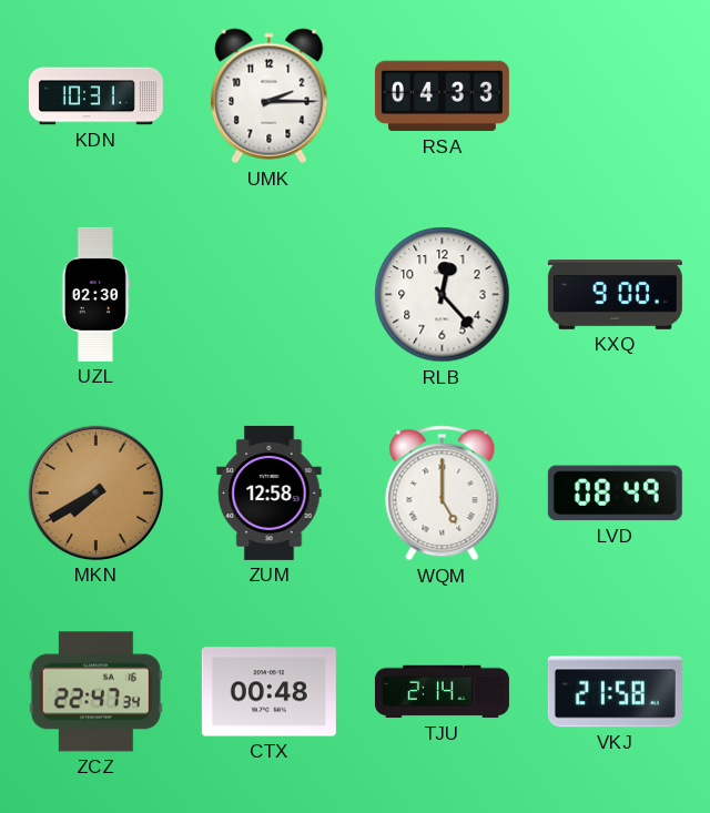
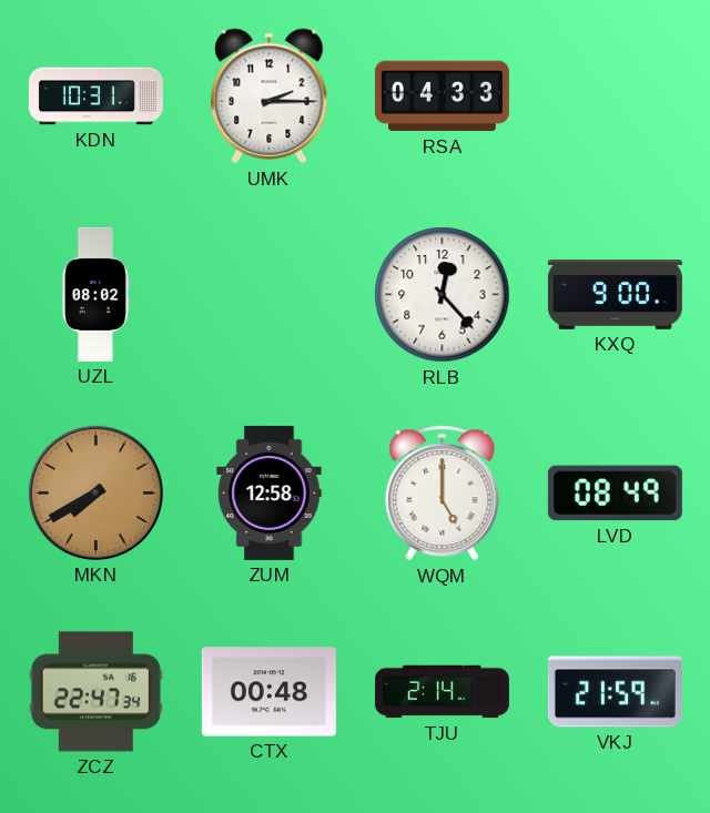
UZL: 02:30 -> 08:02
VKJ: 21:58 -> 21:59
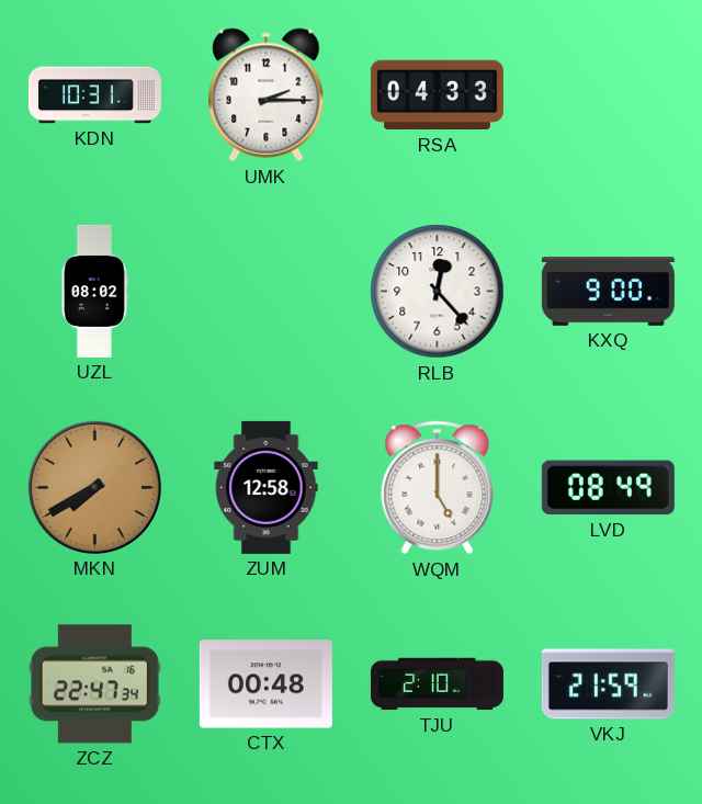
TJU: 2:14 -> 2:10
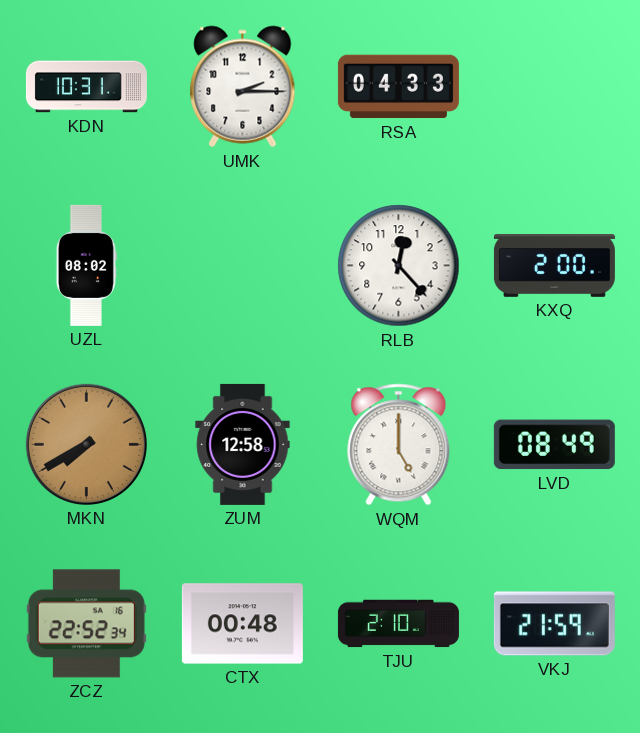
KXQ: 9:00 -> 2:00
ZCZ: 22:47 -> 22:52
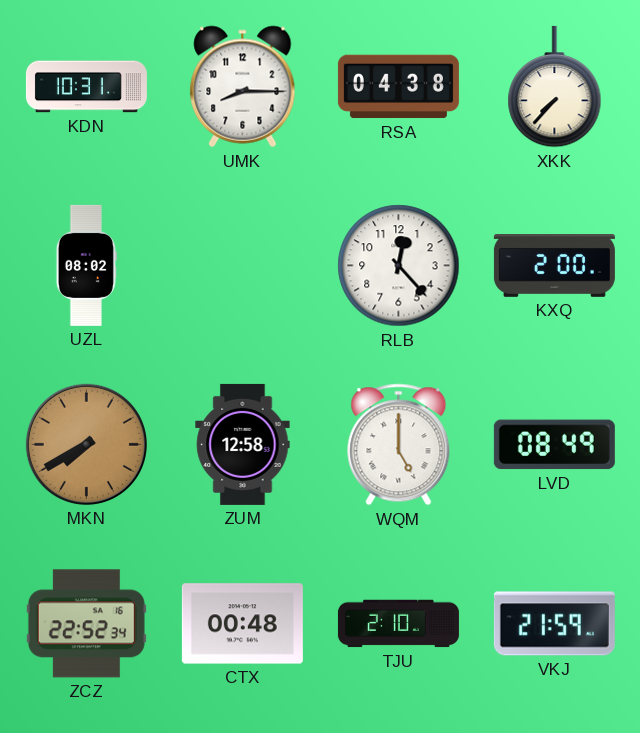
UMK: 2:15 -> 8:15
RSA: 04:33 -> 04:38
XKK: none -> 7:37
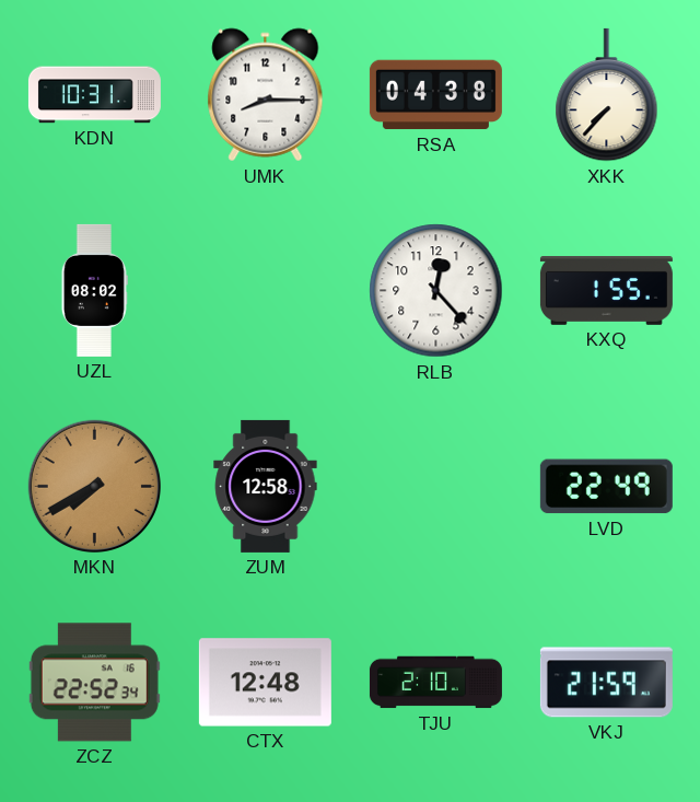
KXQ: 2:00 -> 1:55
WQM: 5:00 -> none
LVD: 08:49 -> 22:49
CTX: 00:48 -> 12:48
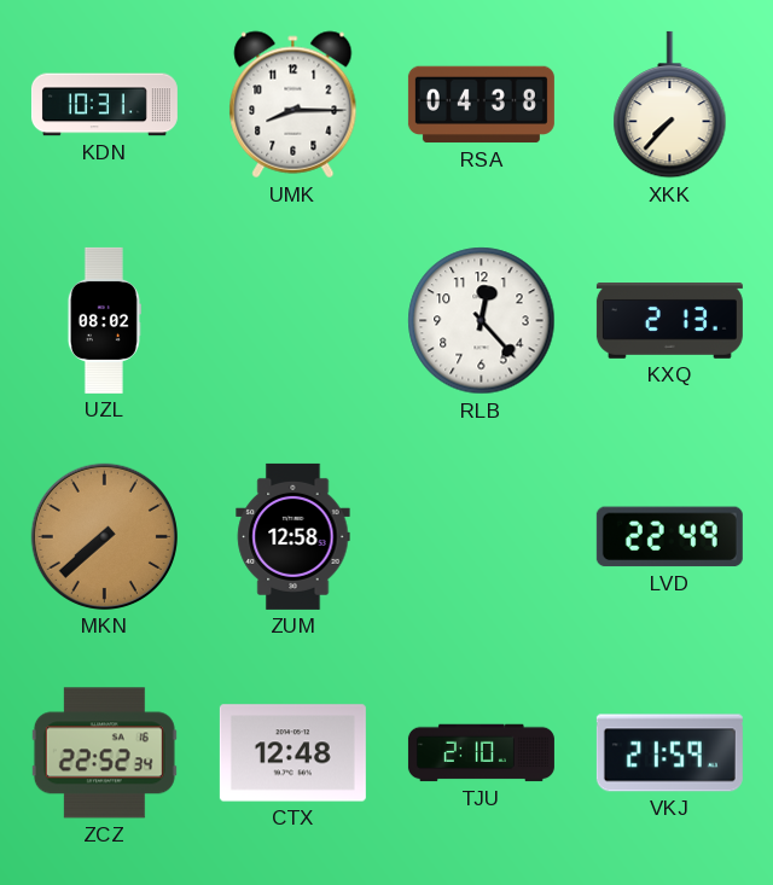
KXQ: 1:55 -> 2:13
MKN: 7:40 -> 7:38
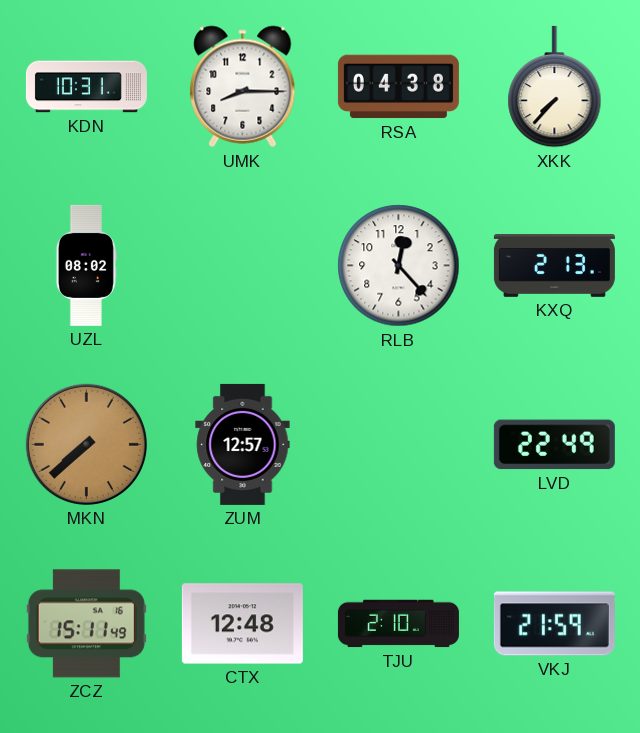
ZUM: 12:58 -> 12:57
ZCZ: 22:52 -> 15:11
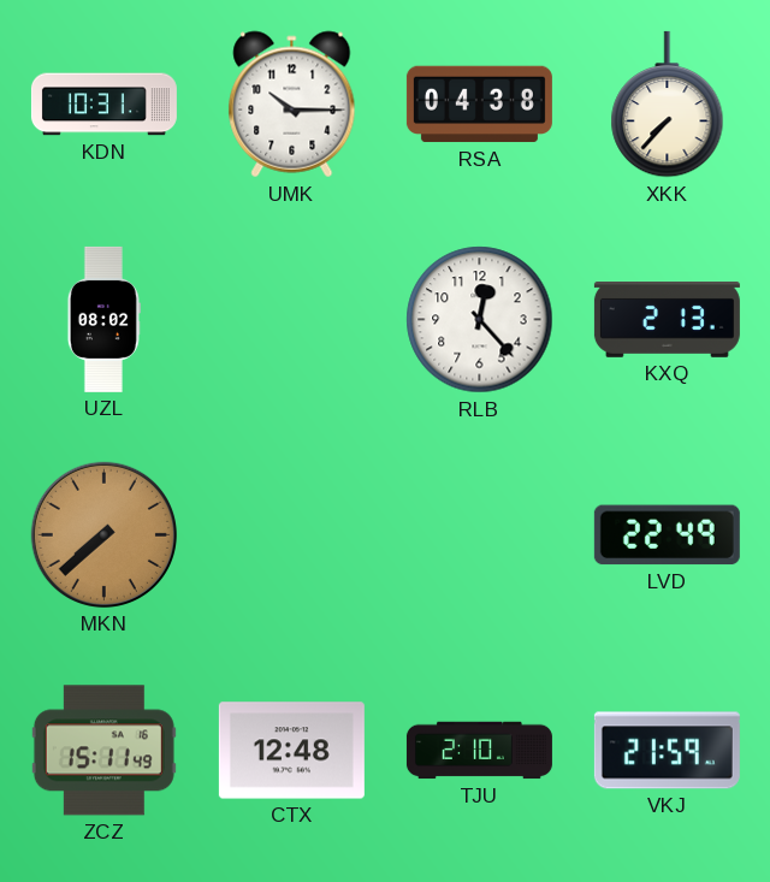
UMK: 8:15 -> 10:15
ZUM: 12:57 -> none
